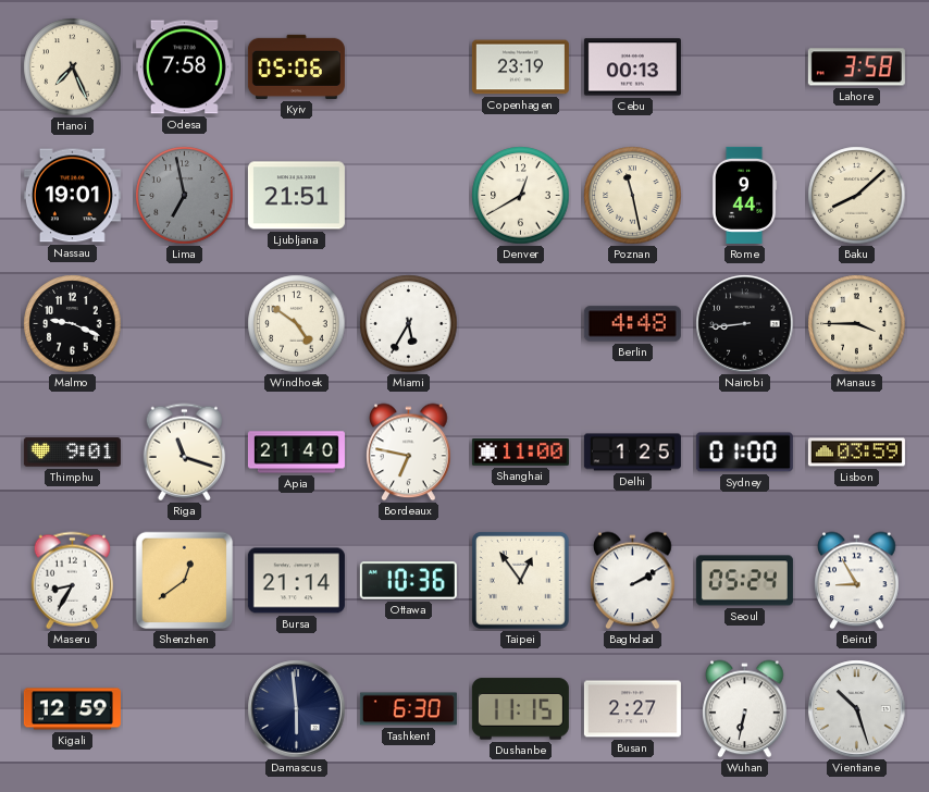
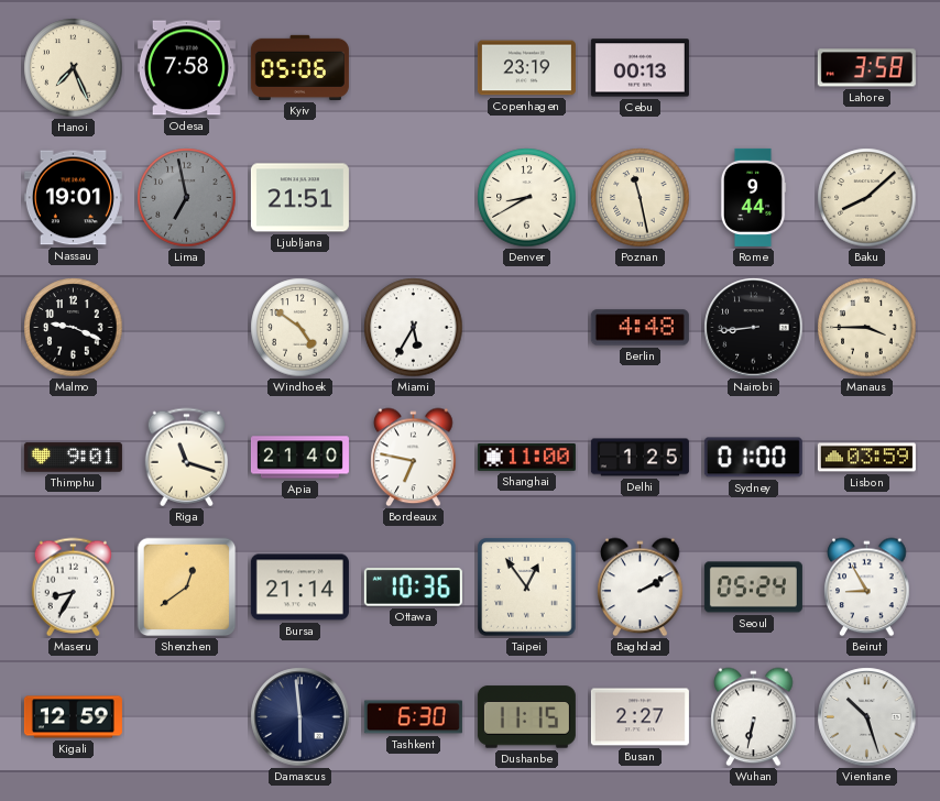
Denver: 12:40 -> 8:40
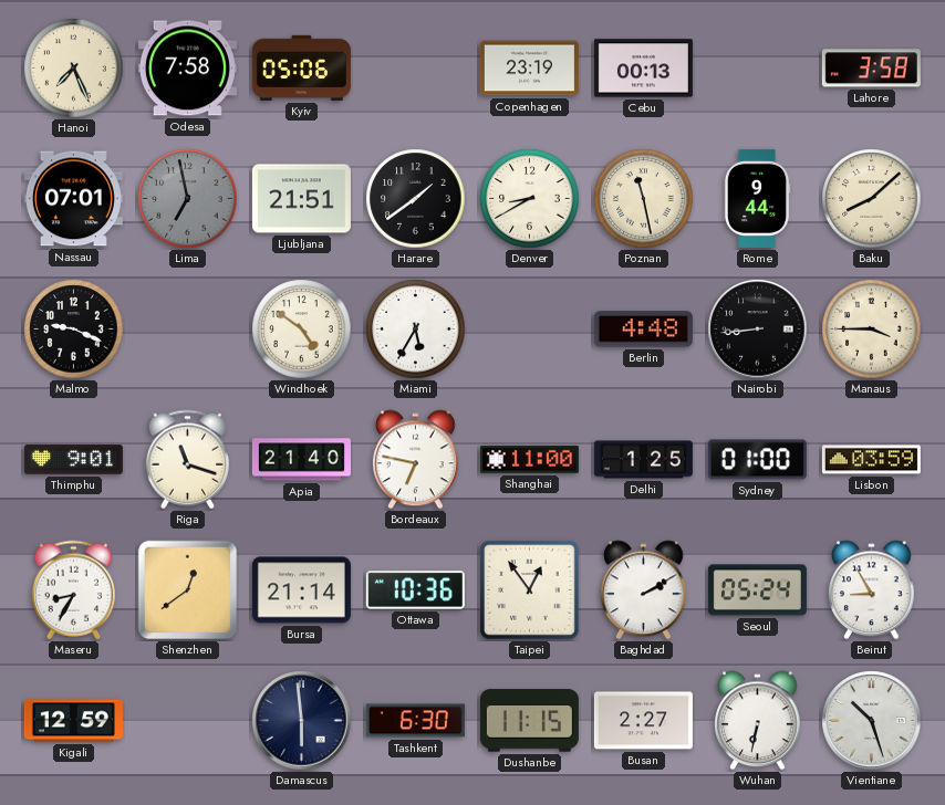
Nassau: 19:01 -> 07:01
Harare: none -> 1:39
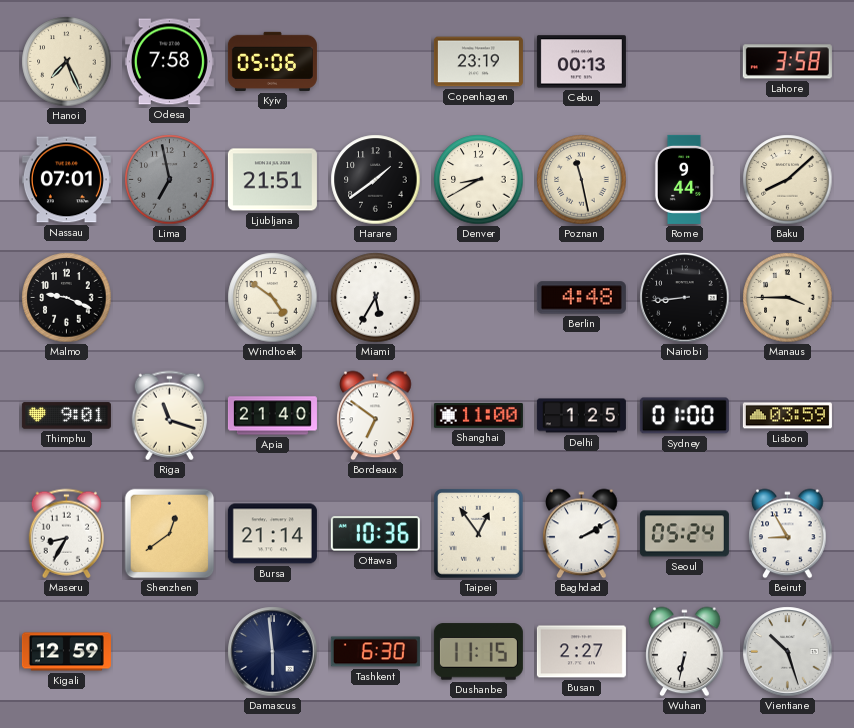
Bordeaux: 6:47 -> 6:51
